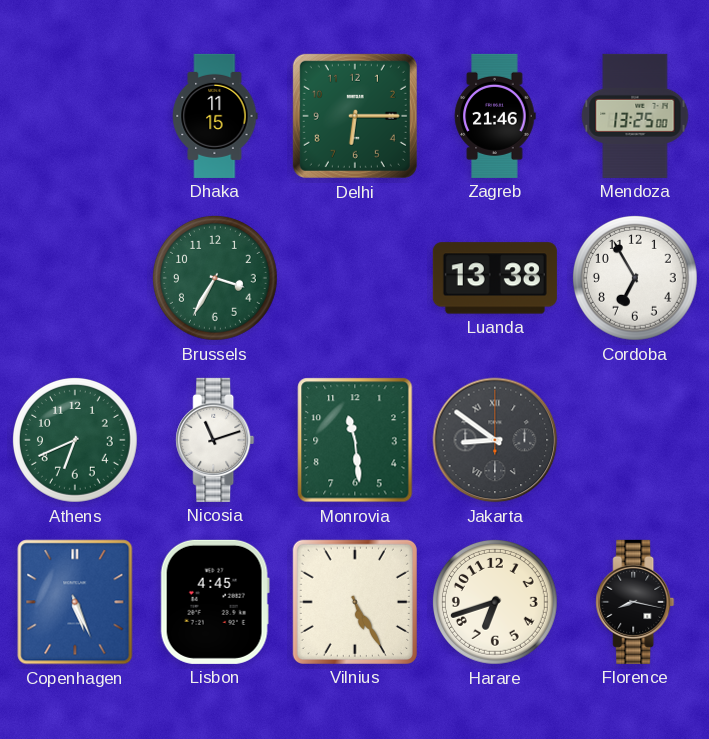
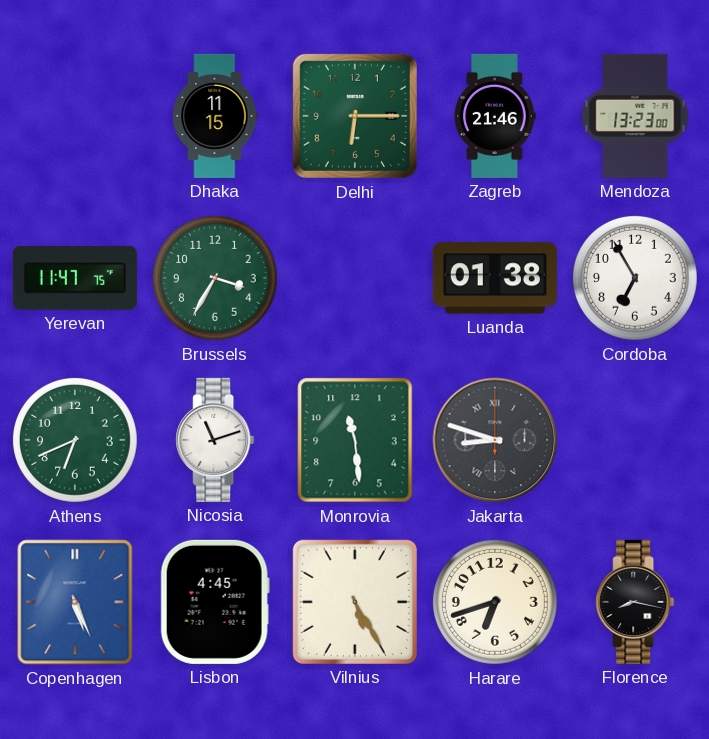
Mendoza: 13:25 -> 13:23
Yerevan: none -> 11:47
Luanda: 13:38 -> 01:38
Jakarta: 8:51 -> 8:48
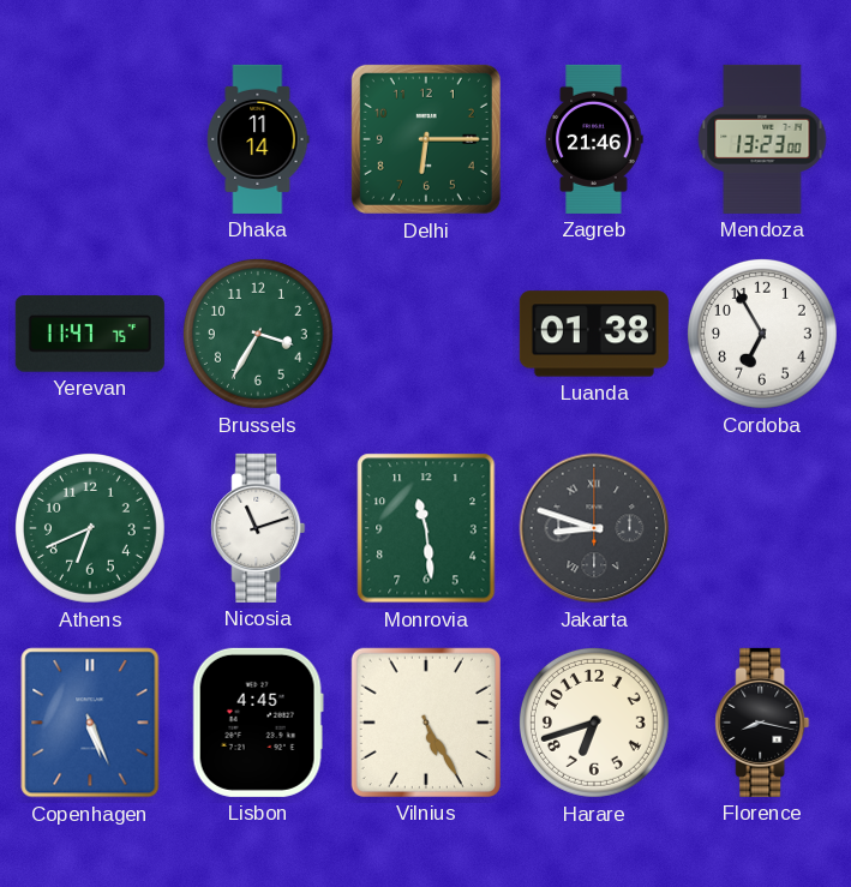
Dhaka: 11:15 -> 11:14
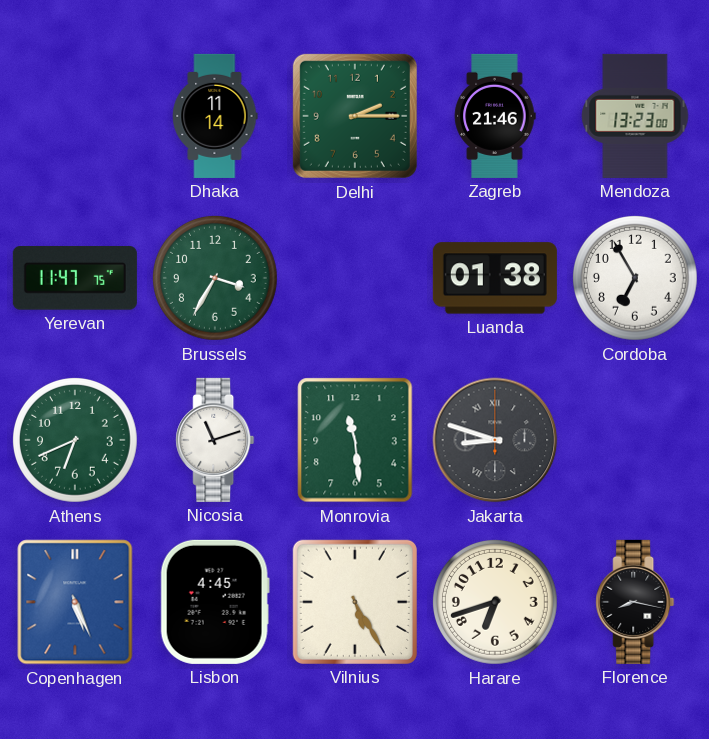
Delhi: 6:15 -> 2:15
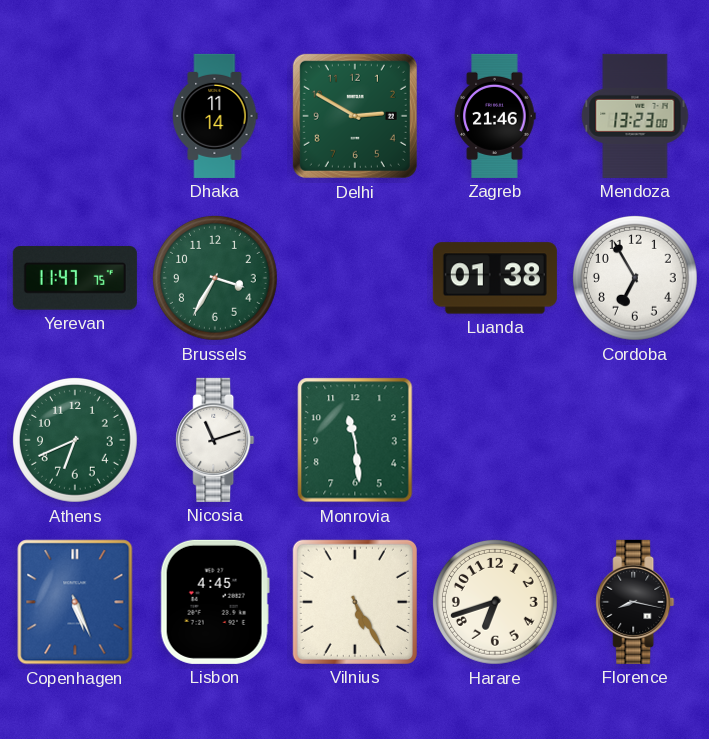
Delhi: 2:15 -> 2:50
Jakarta: 8:48 -> none
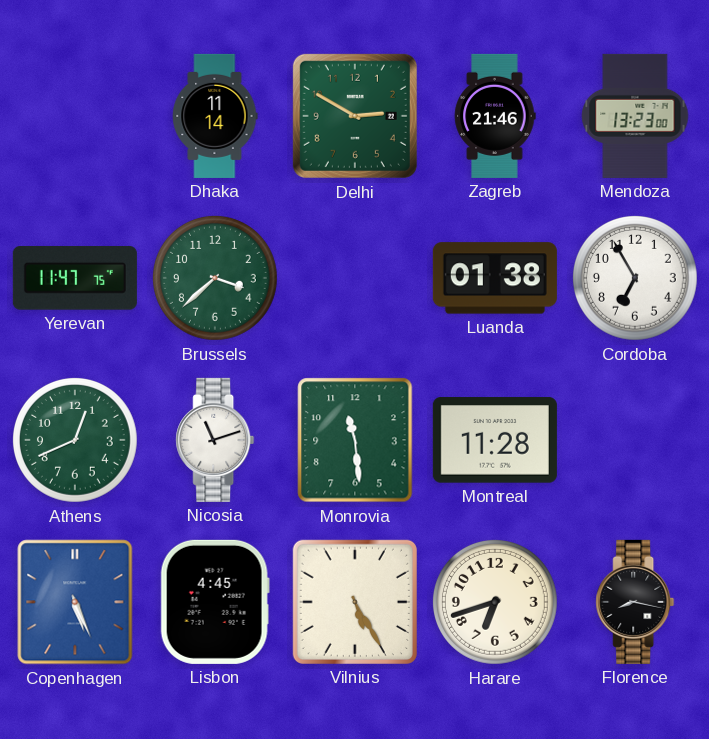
Brussels: 3:35 -> 3:38
Athens: 6:41 -> 12:41
Montreal: none -> 11:28
